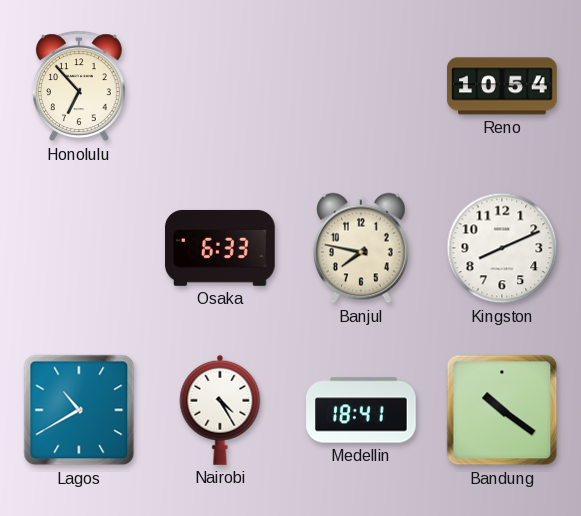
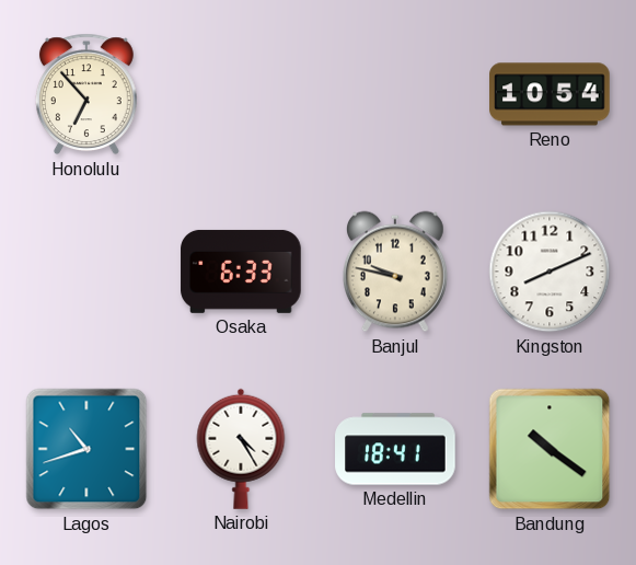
Banjul: 7:47 -> 9:47
Lagos: 10:40 -> 10:42
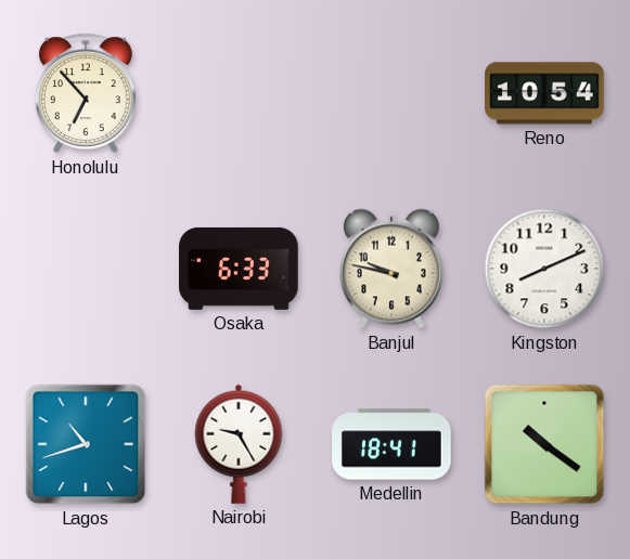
Nairobi: 4:25 -> 9:25
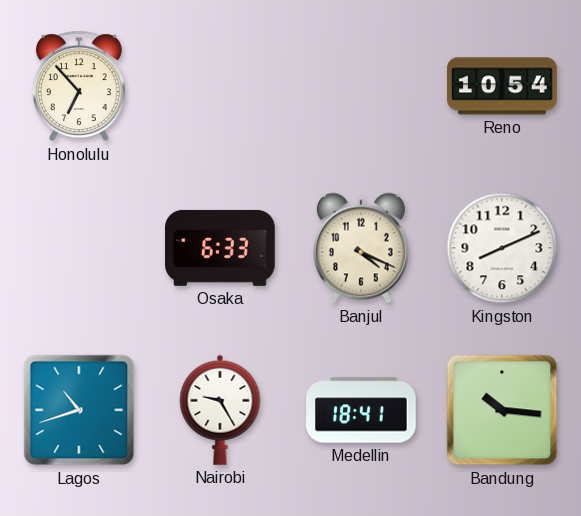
Banjul: 9:47 -> 4:19
Bandung: 10:21 -> 10:16
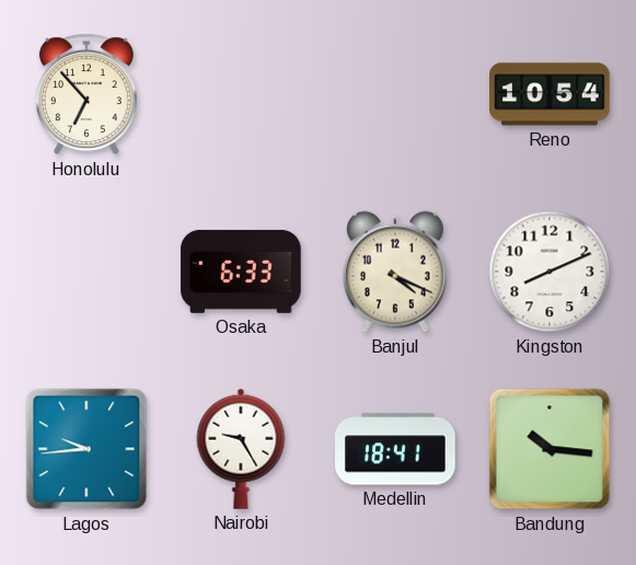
Lagos: 10:42 -> 9:44
